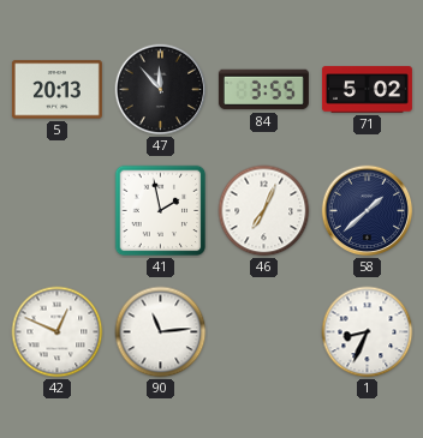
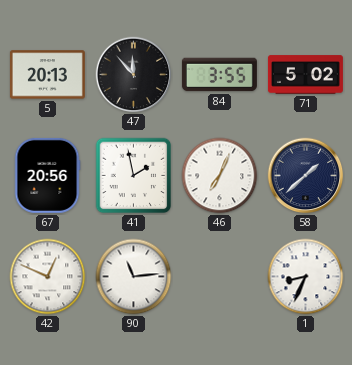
67: none -> 20:56
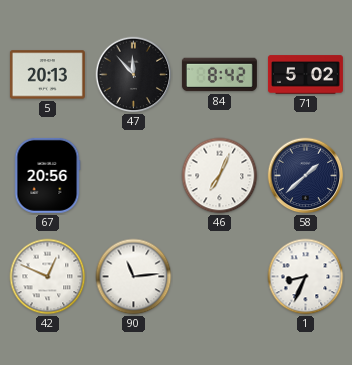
84: 3:55 -> 8:42
41: 1:58 -> none
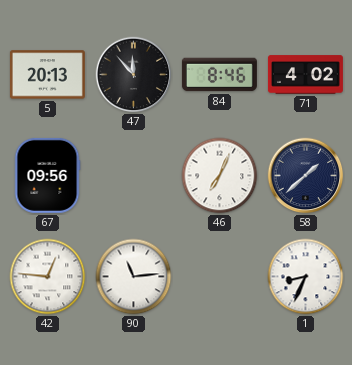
84: 8:42 -> 8:46
71: 5:02 -> 4:02
67: 20:56 -> 09:56
42: 12:49 -> 12:46
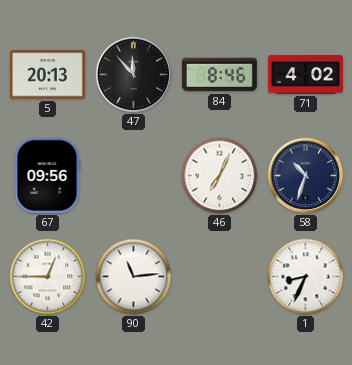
58: 1:38 -> 10:33
42: 12:46 -> 12:45
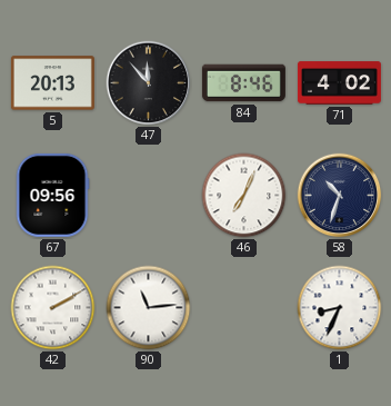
42: 12:45 -> 2:10
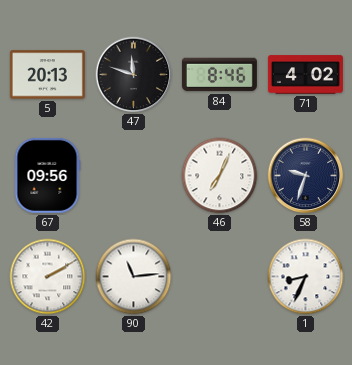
47: 11:53 -> 11:48
58: 10:33 -> 9:33
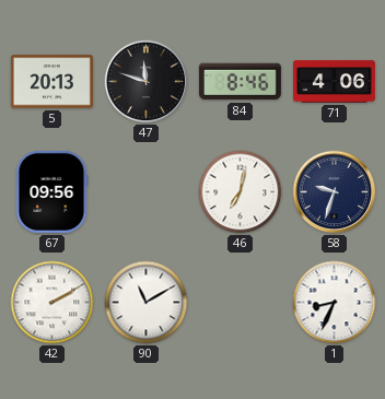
71: 4:02 -> 4:06
46: 7:04 -> 7:02
90: 11:14 -> 11:10
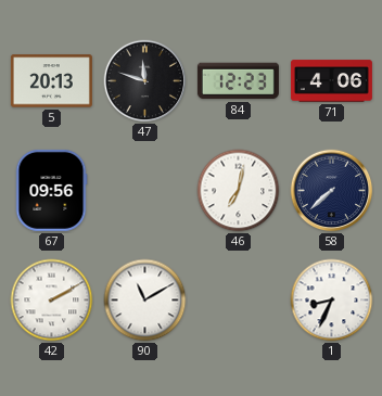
84: 8:46 -> 12:23
58: 9:33 -> 7:38
